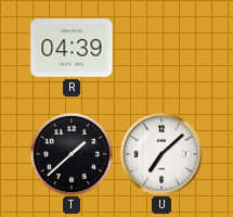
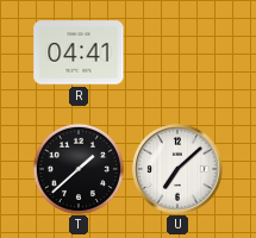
R: 04:39 -> 04:41
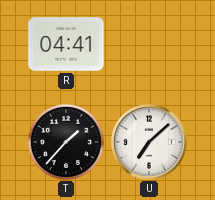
T: 1:38 -> 1:37
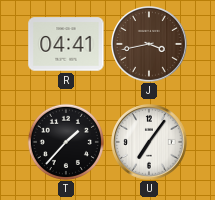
J: none -> 3:43
U: 7:08 -> 7:06
